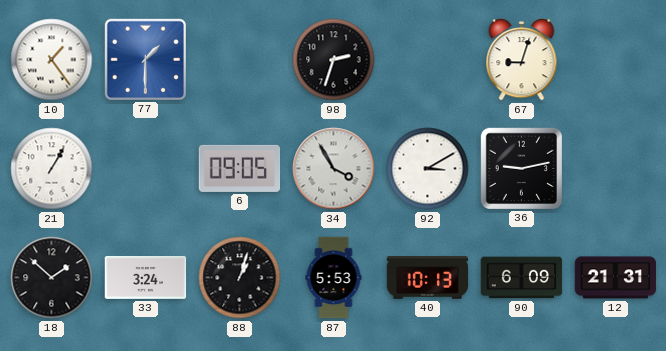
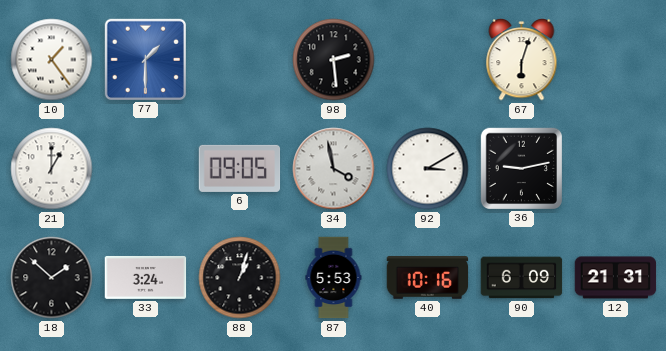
98: 2:33 -> 2:29
67: 9:03 -> 6:03
21: 1:05 -> 1:00
34: 3:55 -> 3:58
40: 10:13 -> 10:16
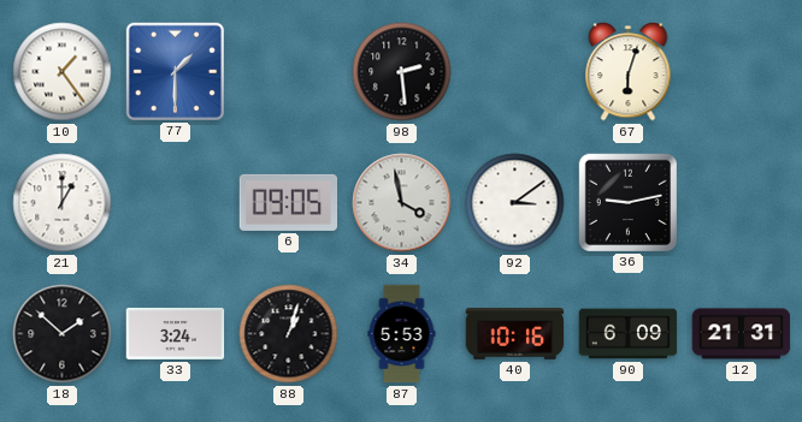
92: 3:10 -> 3:09
